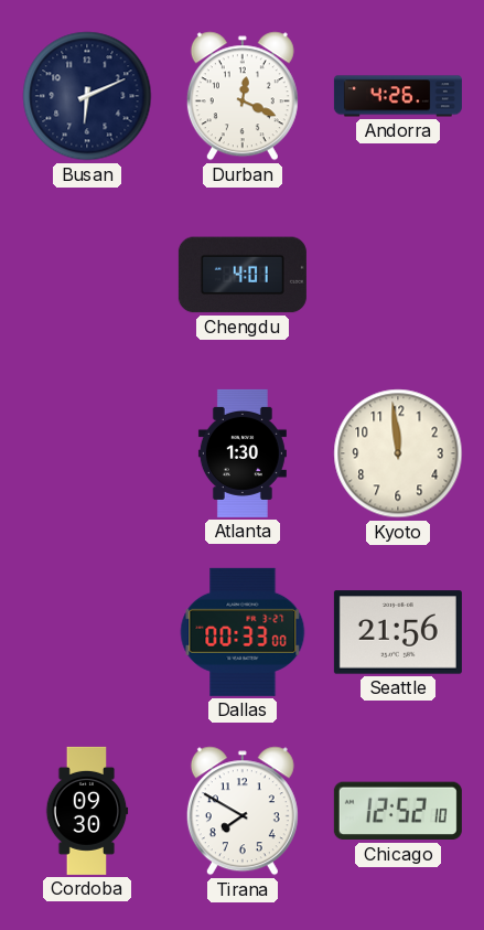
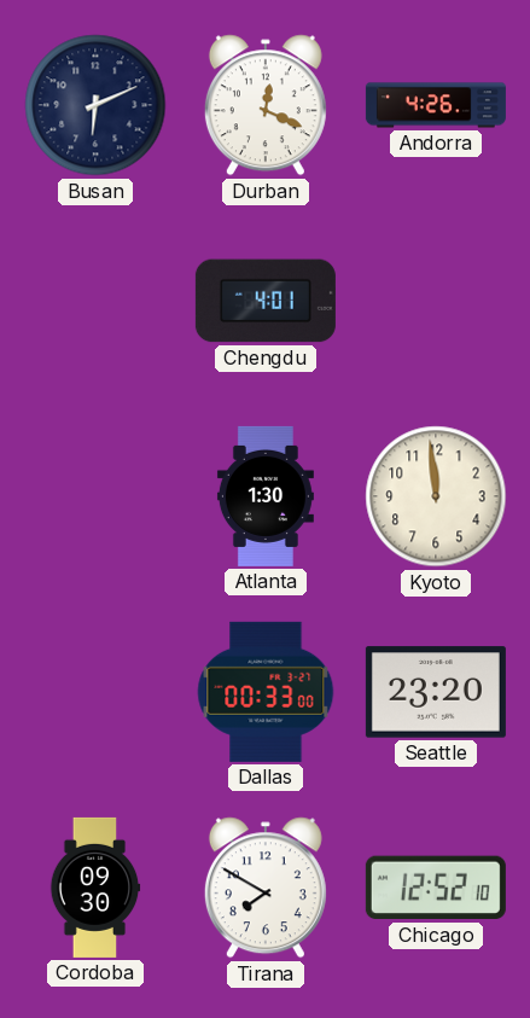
Seattle: 21:56 -> 23:20
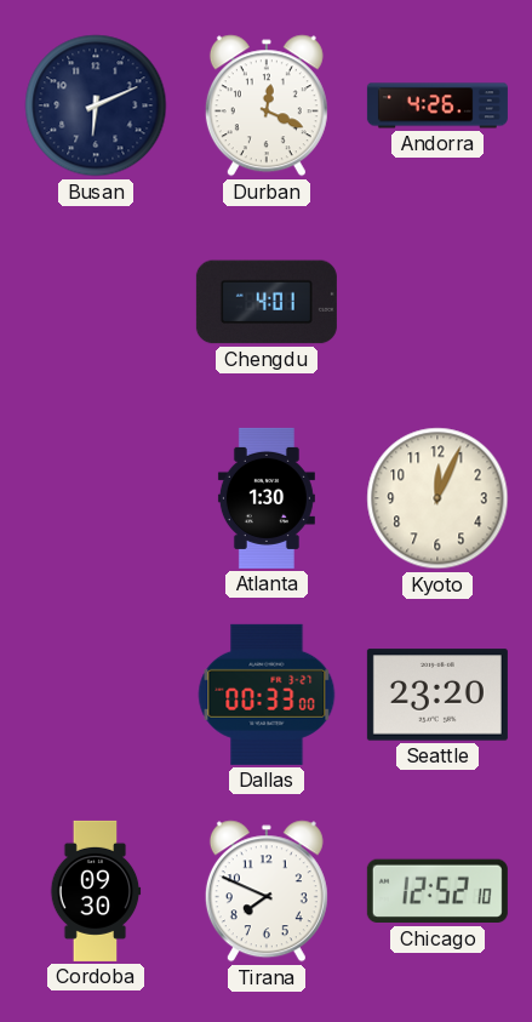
Kyoto: 11:59 -> 12:04
Tirana: 7:50 -> 7:49
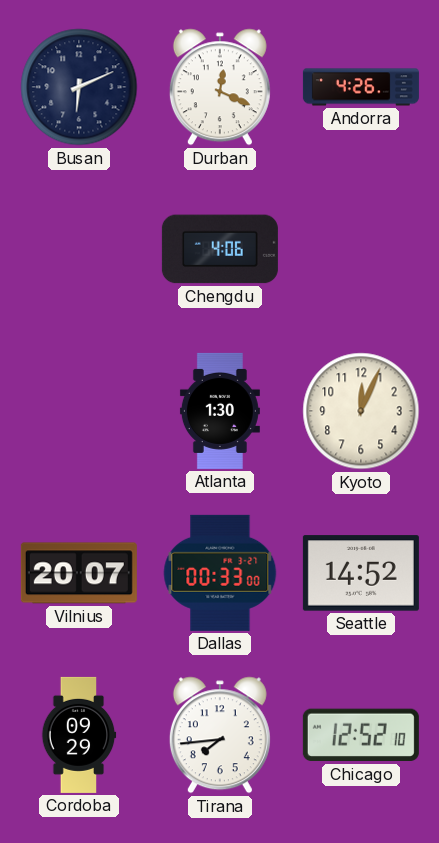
Chengdu: 4:01 -> 4:06
Vilnius: none -> 20:07
Seattle: 23:20 -> 14:52
Cordoba: 09:30 -> 09:29
Tirana: 7:49 -> 7:44
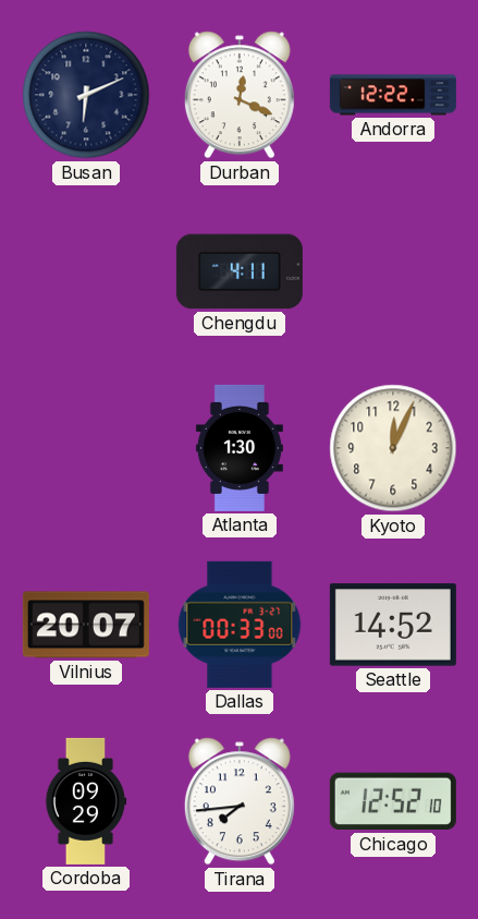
Andorra: 4:26 -> 12:22
Chengdu: 4:06 -> 4:11
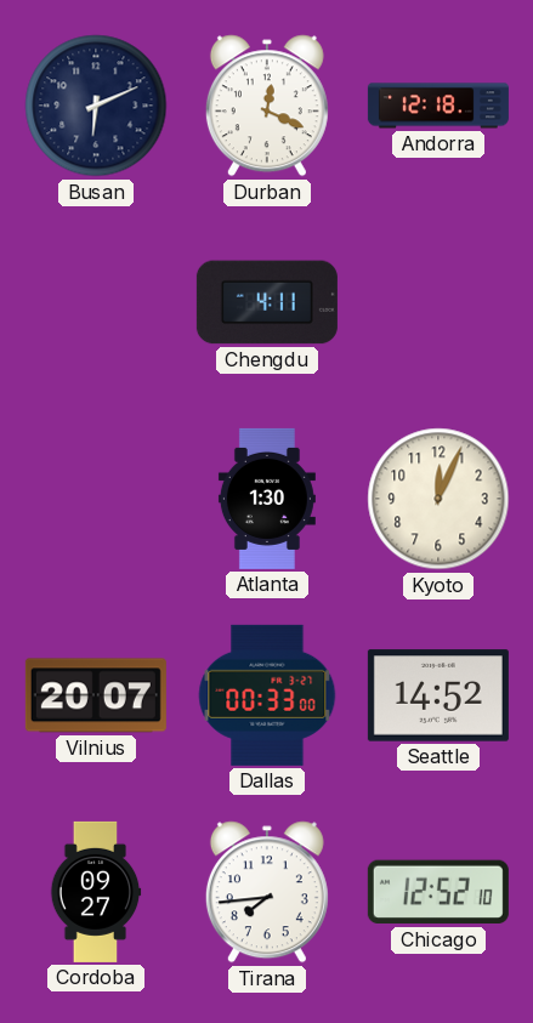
Andorra: 12:22 -> 12:18
Cordoba: 09:29 -> 09:27
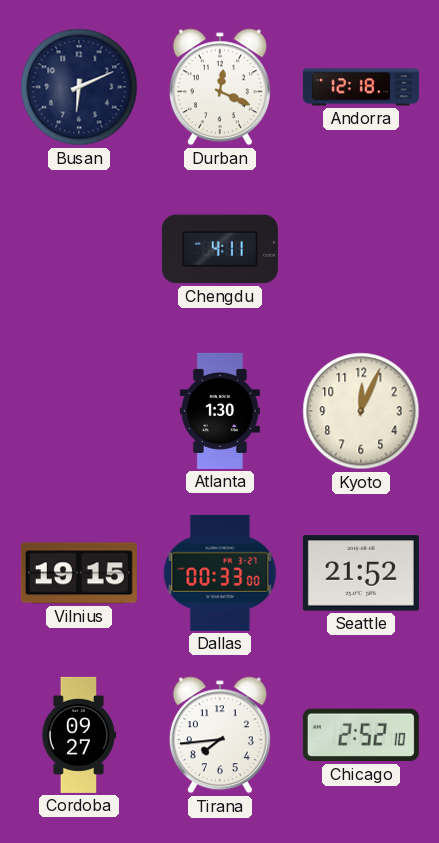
Vilnius: 20:07 -> 19:15
Seattle: 14:52 -> 21:52
Chicago: 12:52 -> 2:52
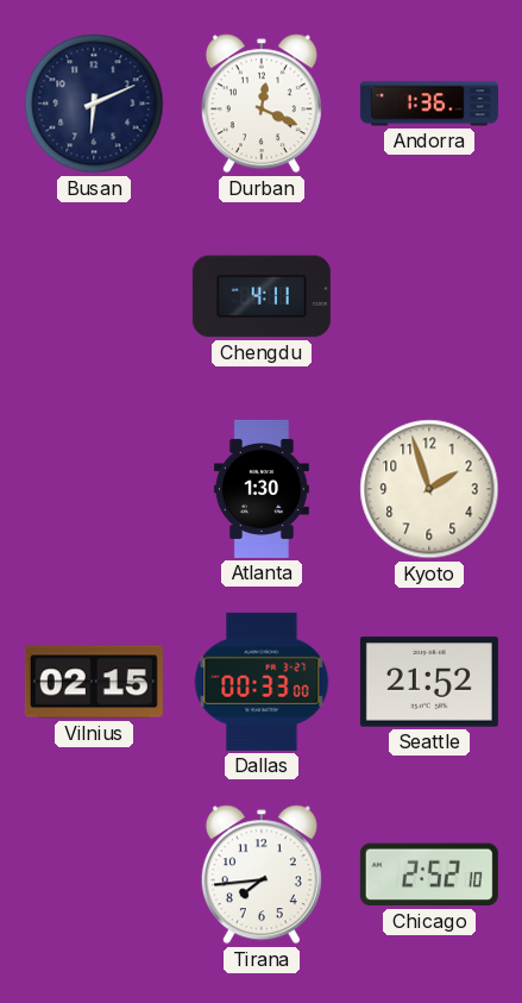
Andorra: 12:18 -> 1:36
Kyoto: 12:04 -> 1:57
Vilnius: 19:15 -> 02:15
Cordoba: 09:27 -> none
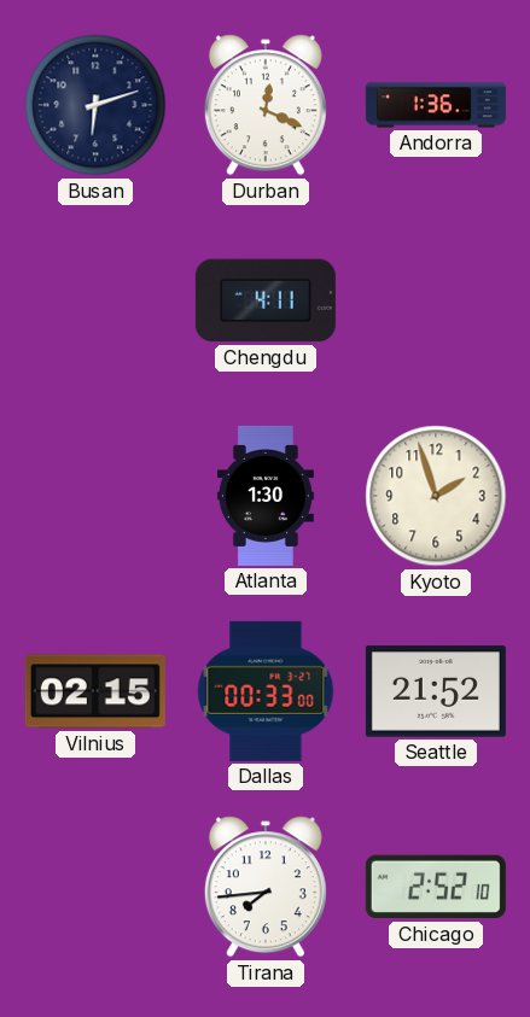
Busan: 6:11 -> 6:12
